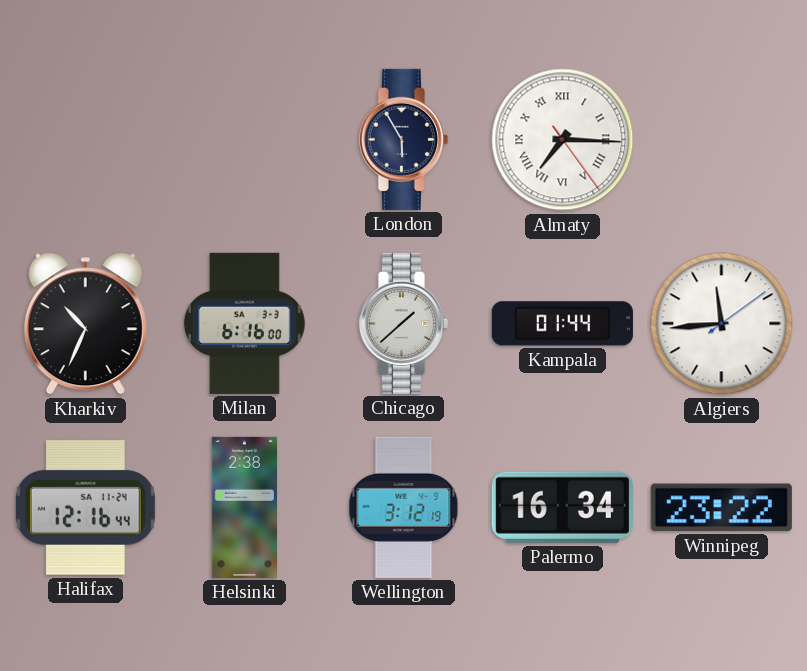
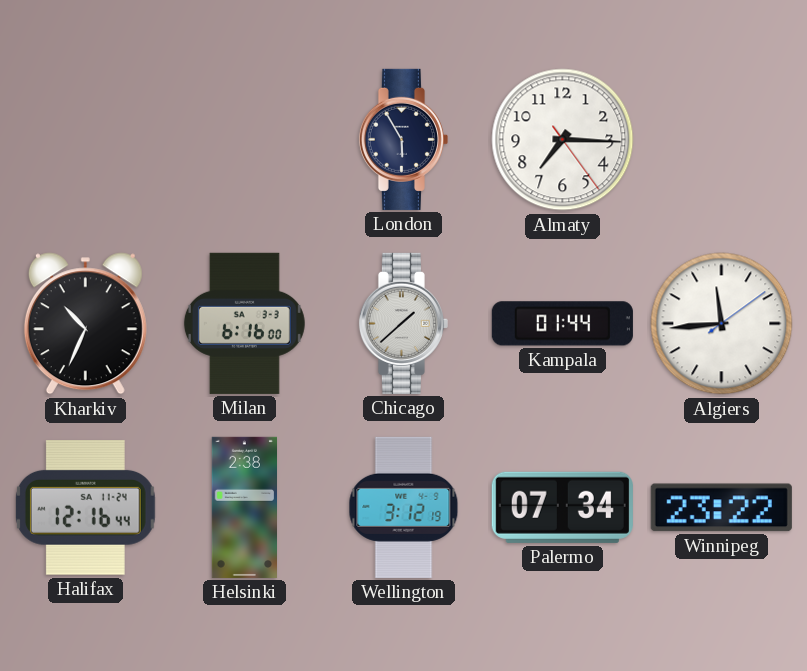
Almaty numerals: Roman -> Arabic
Palermo: 16:34 -> 07:34
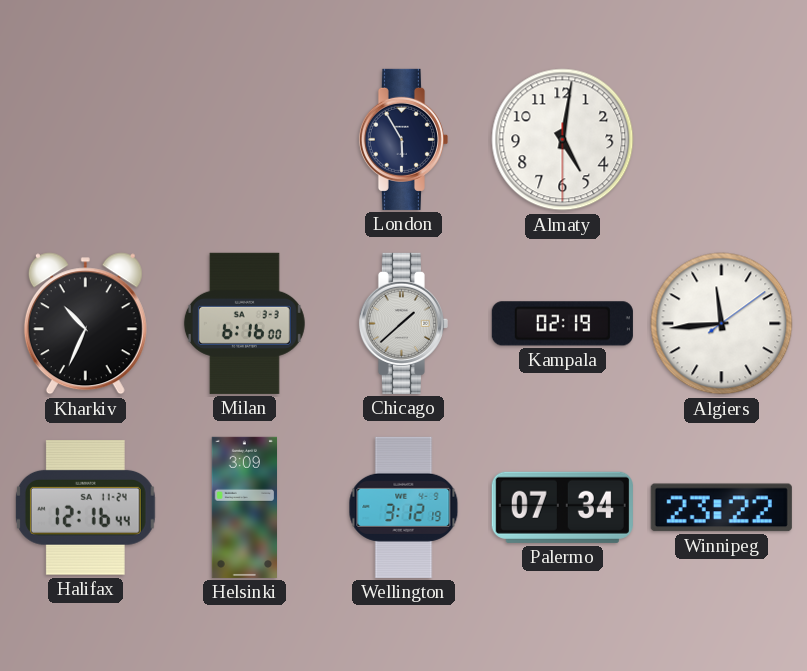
Almaty: 7:15 -> 5:01
Kampala: 01:44 -> 02:19
Helsinki: 2:38 -> 3:09
